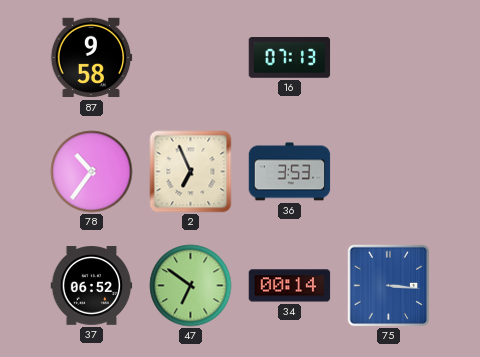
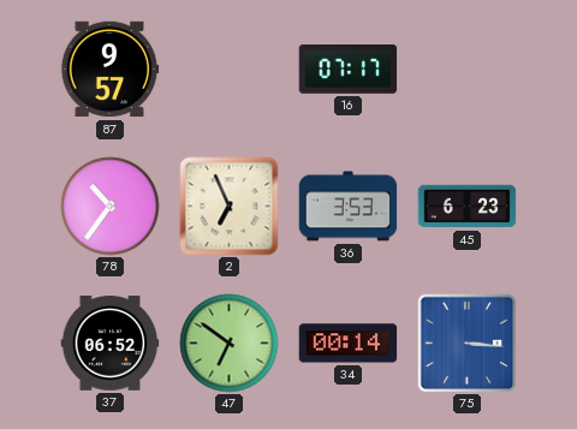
87: 9:58 -> 9:57
16: 07:13 -> 07:17
45: none -> 6:23
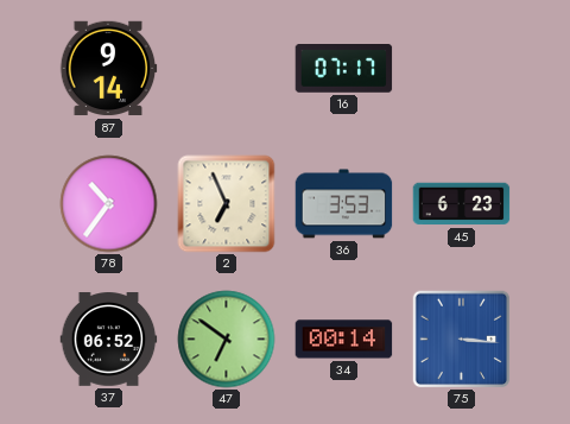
87: 9:57 -> 9:14
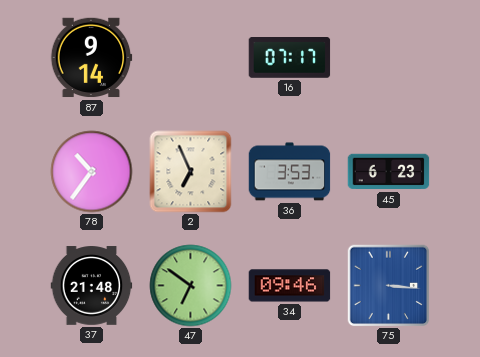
37: 06:52 -> 21:48
34: 00:14 -> 09:46
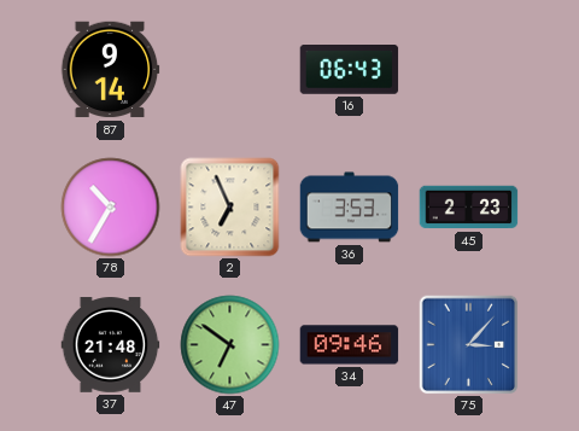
16: 07:17 -> 06:43
78: 10:36 -> 10:35
45: 6:23 -> 2:23
75: 3:16 -> 3:07
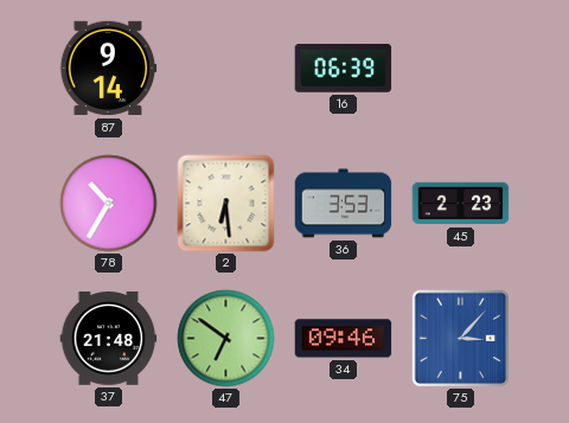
16: 06:43 -> 06:39
2: 6:56 -> 6:29
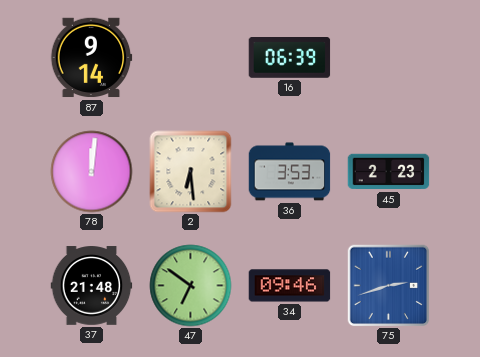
78: 10:35 -> 12:01
75: 3:07 -> 2:42
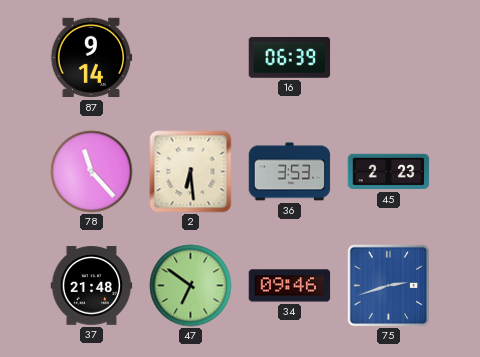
78: 12:01 -> 11:23
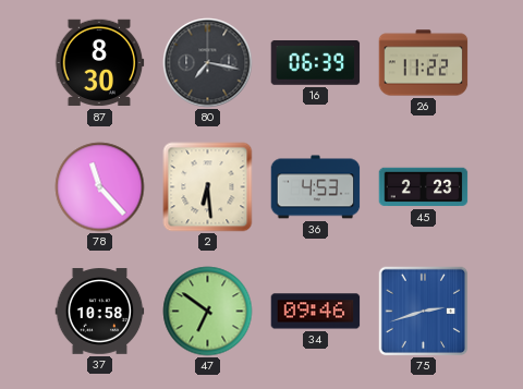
87: 9:14 -> 8:30
80: none -> 7:17
26: none -> 11:22
36: 3:53 -> 4:53
37: 21:48 -> 10:58
